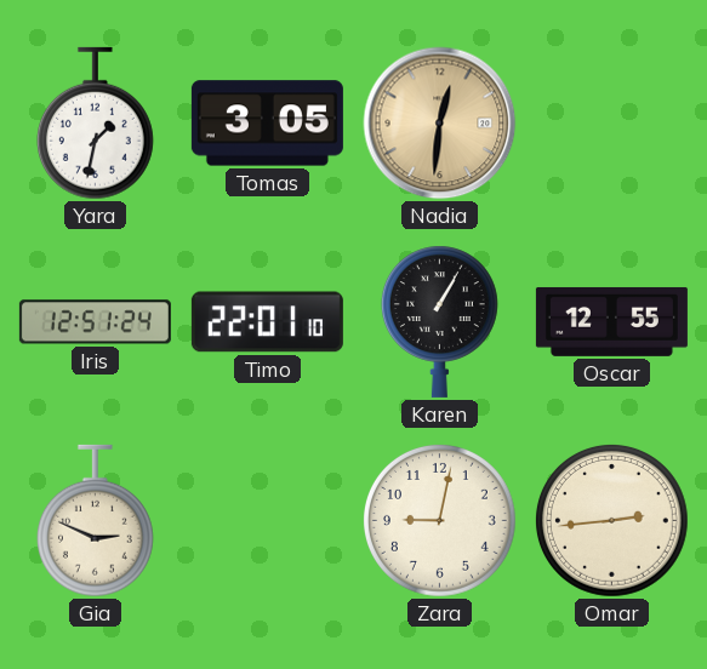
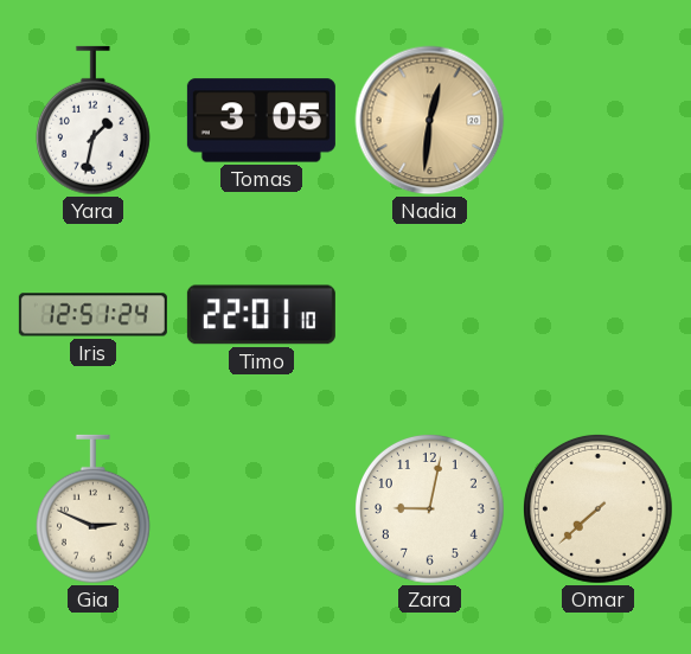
Karen: 1:05 -> none
Oscar: 12:55 -> none
Omar: 2:44 -> 7:38
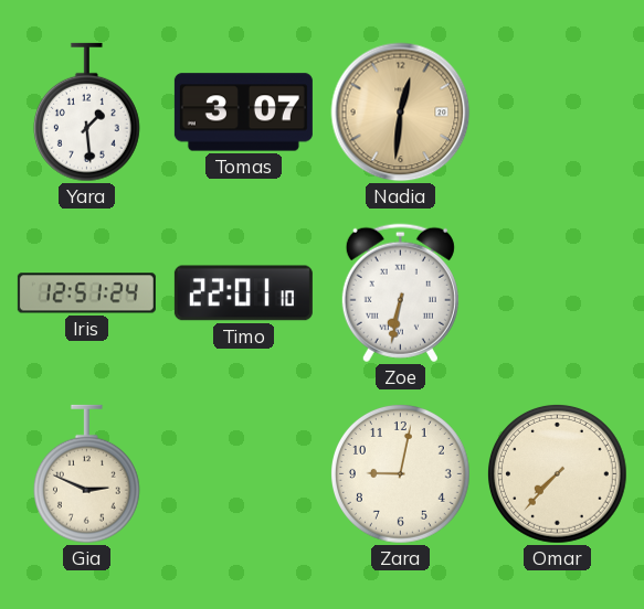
Yara: 1:32 -> 1:29
Tomas: 3:05 -> 3:07
Zoe: none -> 6:32
Omar: 7:38 -> 7:37
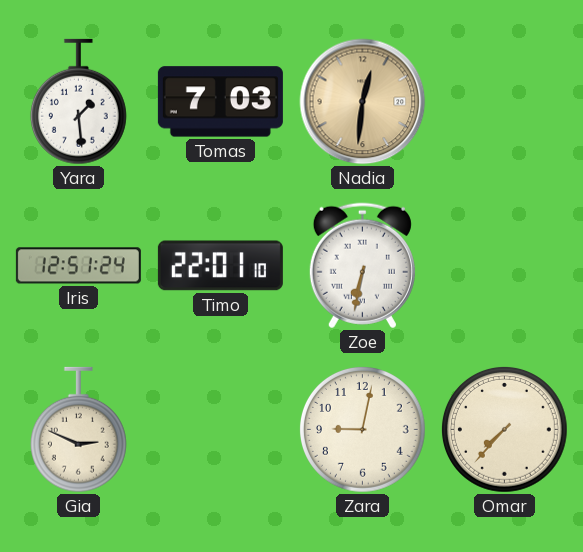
Tomas: 3:07 -> 7:03
